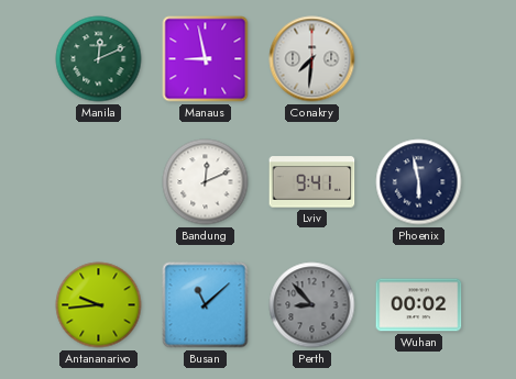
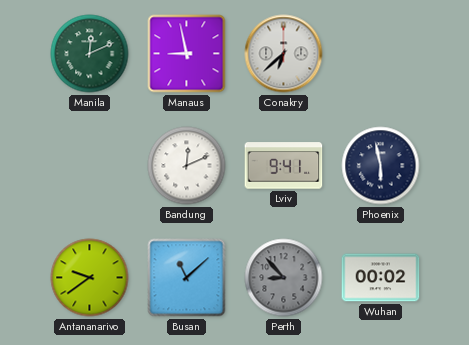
Conakry: 7:31 -> 6:38
Antananarivo: 9:44 -> 9:39
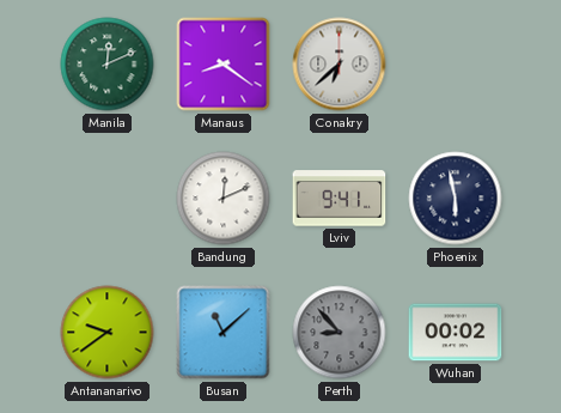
Manaus: 8:58 -> 8:21
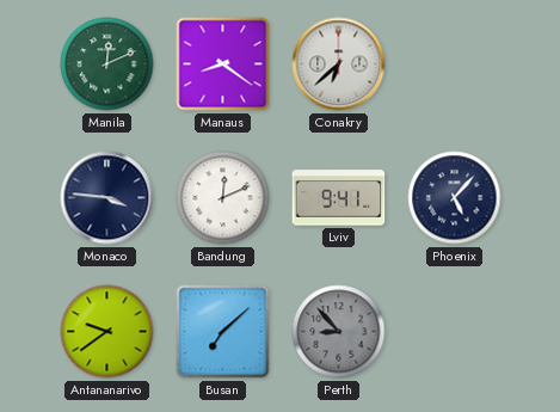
Monaco: none -> 3:46
Phoenix: 5:58 -> 5:07
Busan: 11:08 -> 7:08
Wuhan: 00:02 -> none
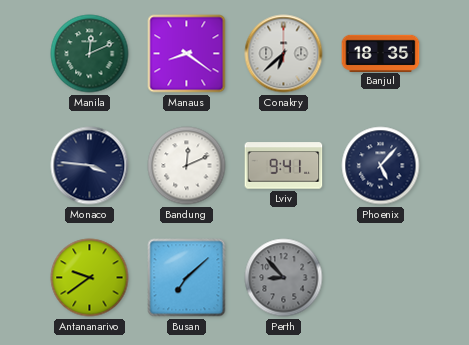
Banjul: none -> 18:35
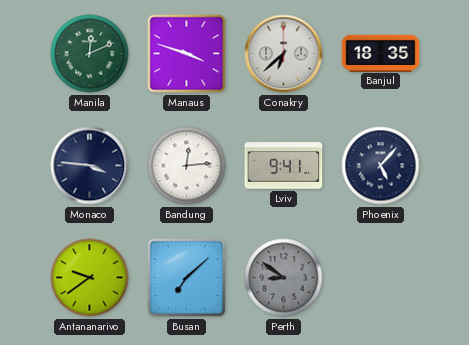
Manaus: 8:21 -> 3:48
Bandung: 12:11 -> 12:14
Perth: 8:53 -> 8:51
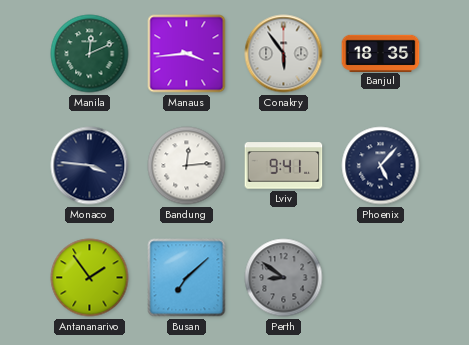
Manaus: 3:48 -> 3:44
Conakry: 6:38 -> 5:54
Antananarivo: 9:39 -> 1:54
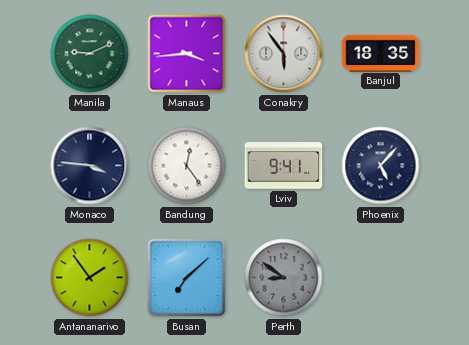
Manila: 12:11 -> 9:11
Bandung: 12:14 -> 12:24
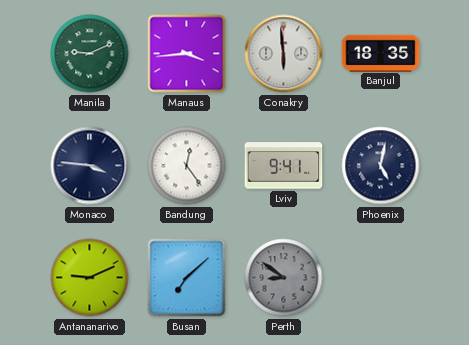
Conakry: 5:54 -> 5:59
Phoenix: 5:07 -> 5:02
Antananarivo: 1:54 -> 9:11
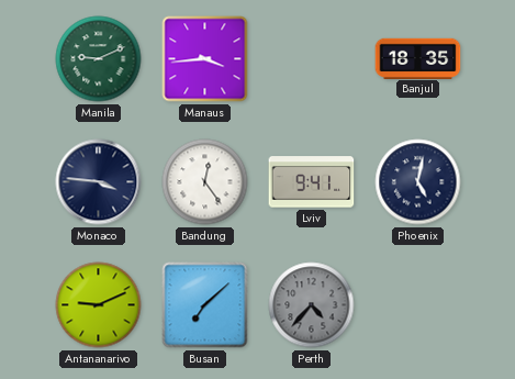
Conakry: 5:59 -> none
Perth: 8:51 -> 4:37
